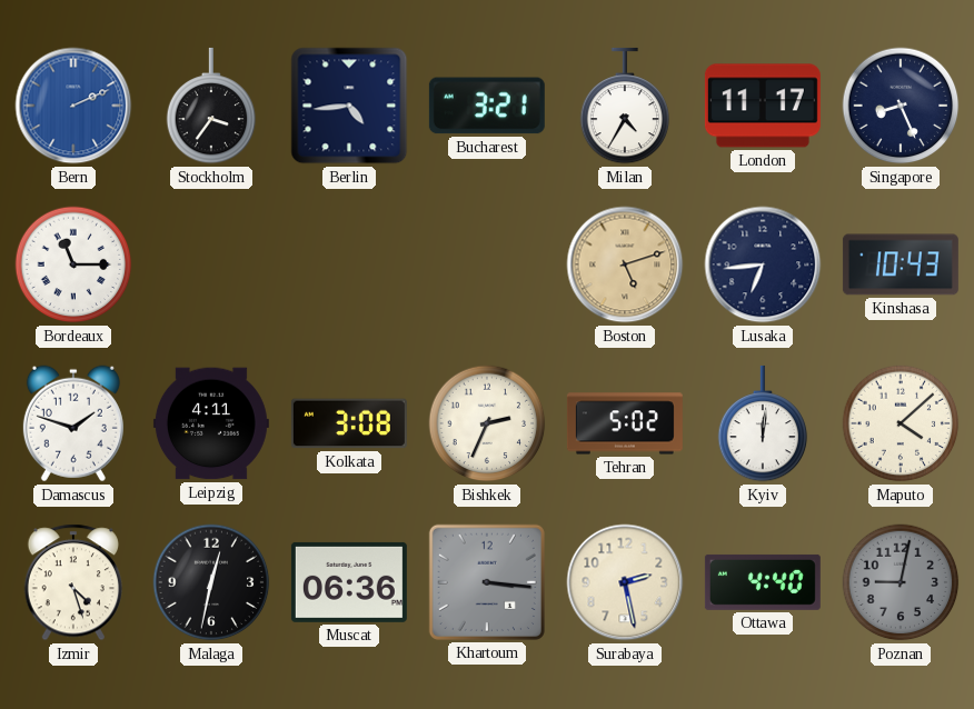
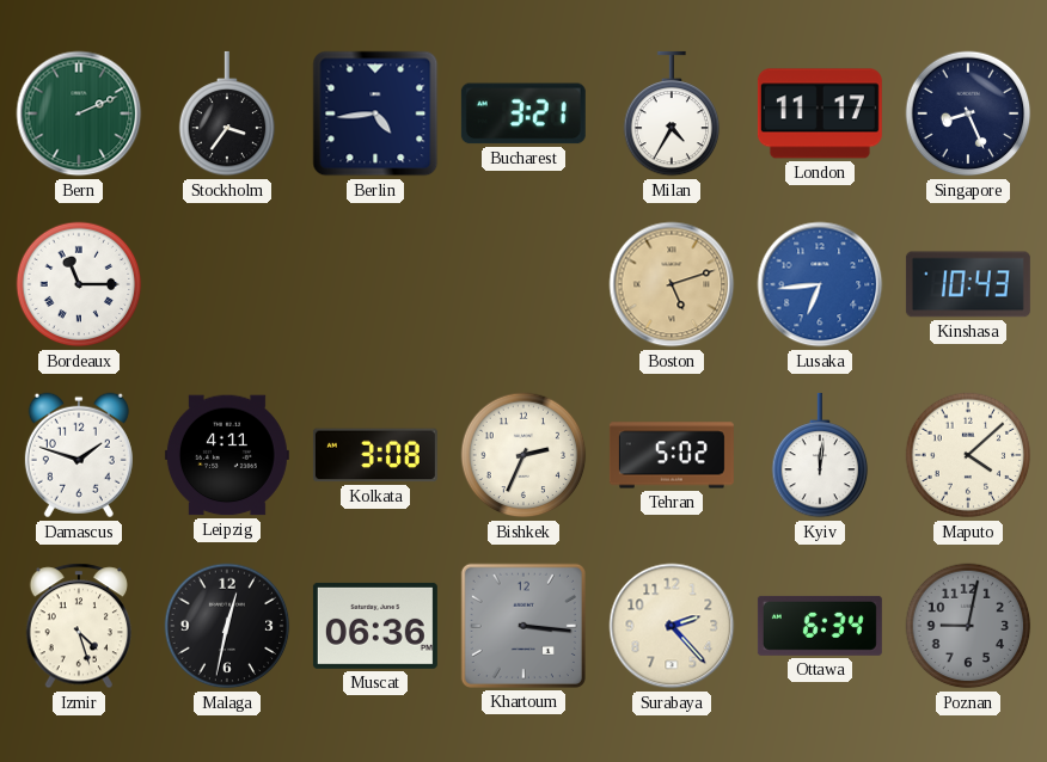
Bern dial: blue -> green
Lusaka dial: navy -> blue
Surabaya: 2:28 -> 2:23
Ottawa: 4:40 -> 6:34
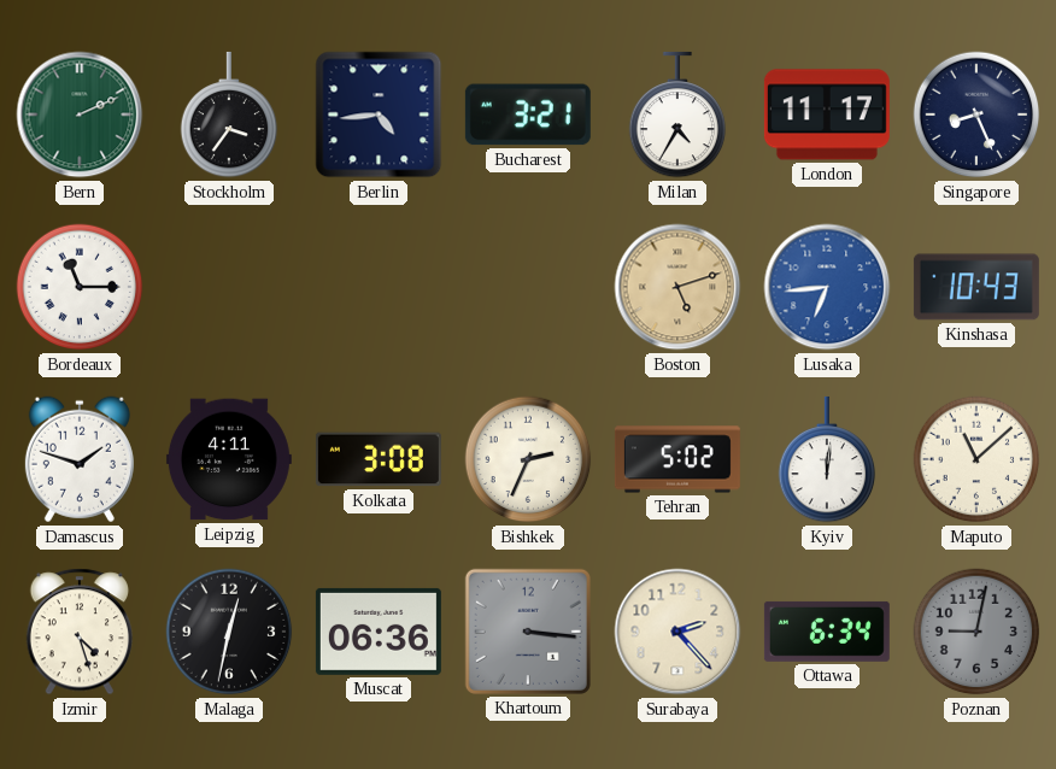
Maputo: 4:08 -> 11:08
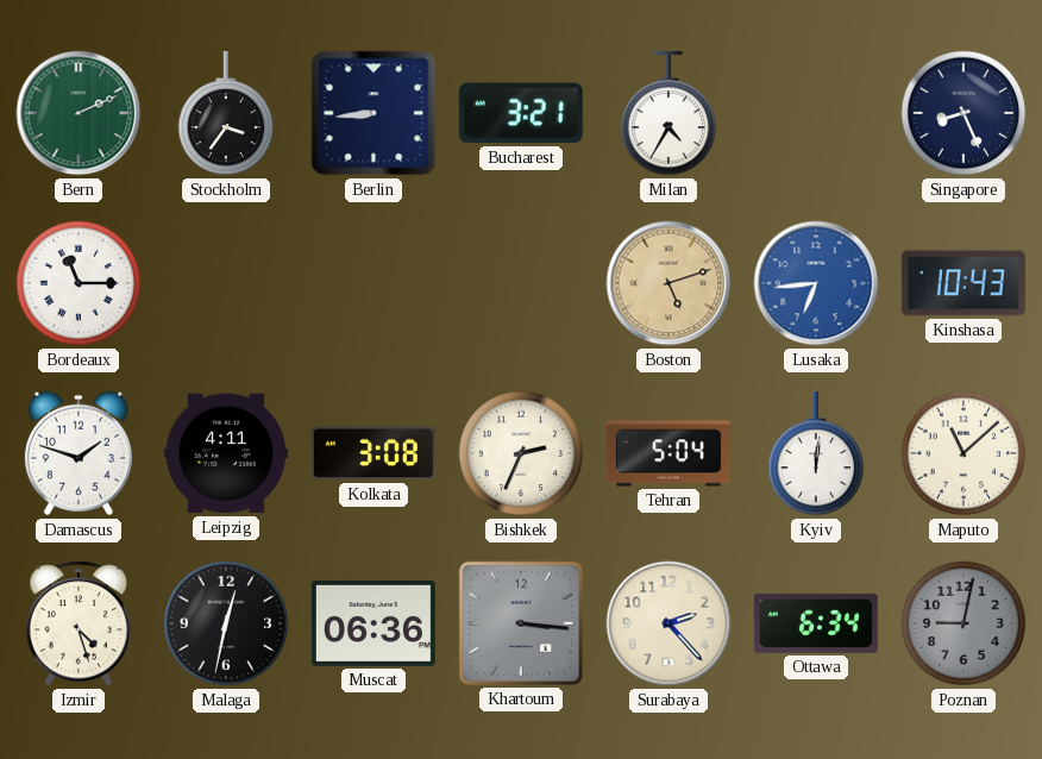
Berlin: 4:44 -> 8:44
London: 11:17 -> none
Tehran: 5:02 -> 5:04
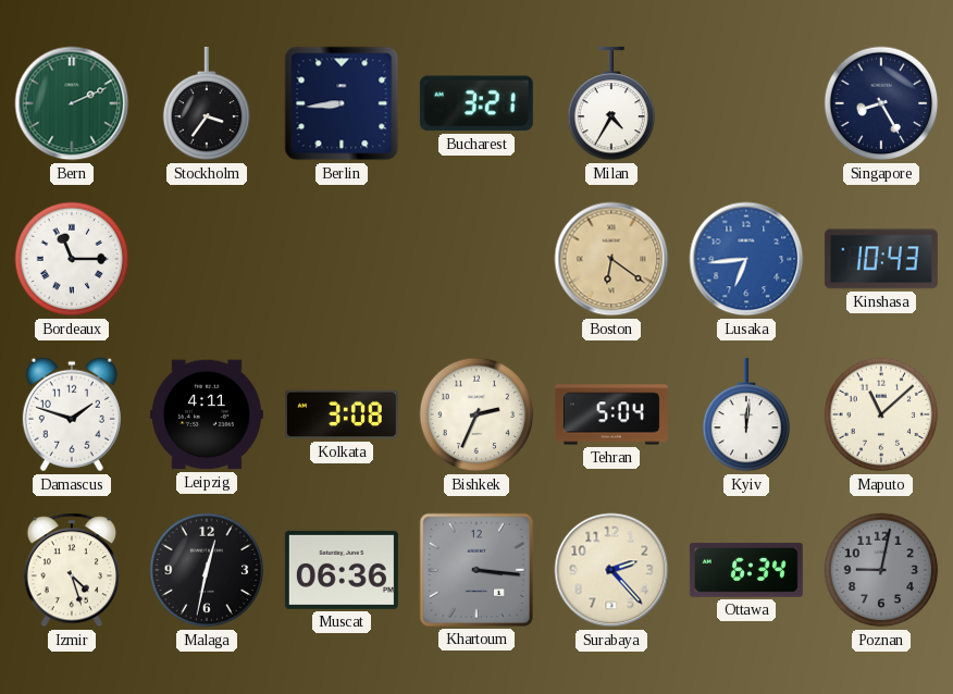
Singapore: 8:26 -> 8:25
Boston: 5:12 -> 6:21
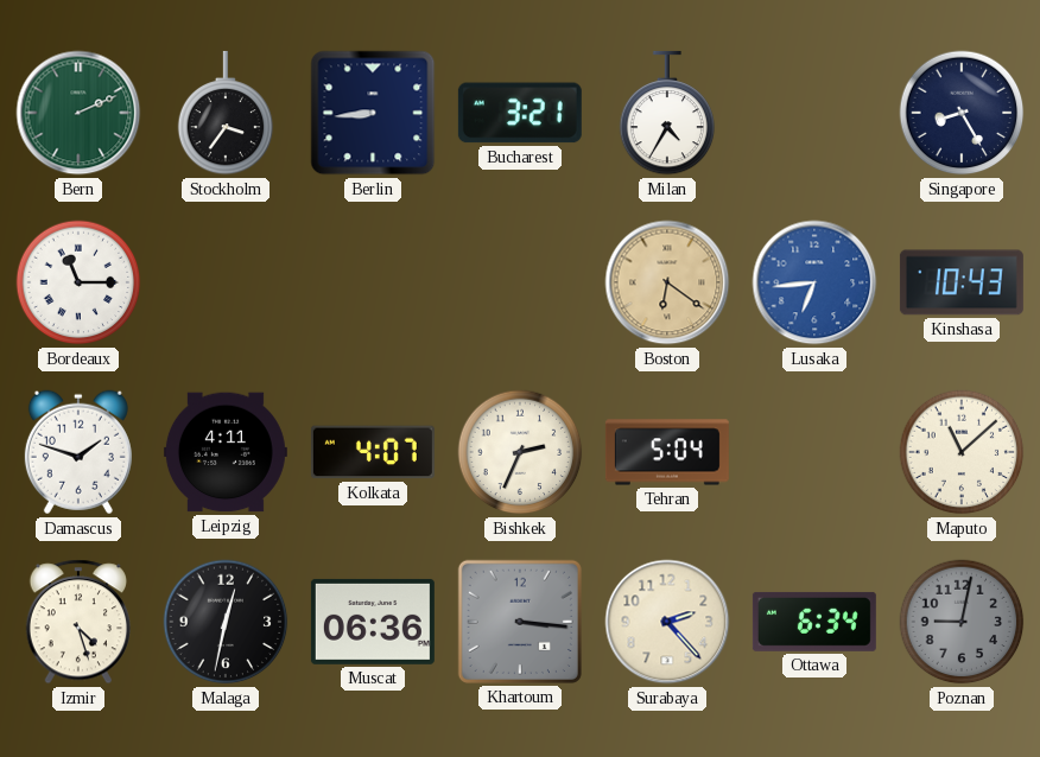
Kolkata: 3:08 -> 4:07
Kyiv: 12:01 -> none
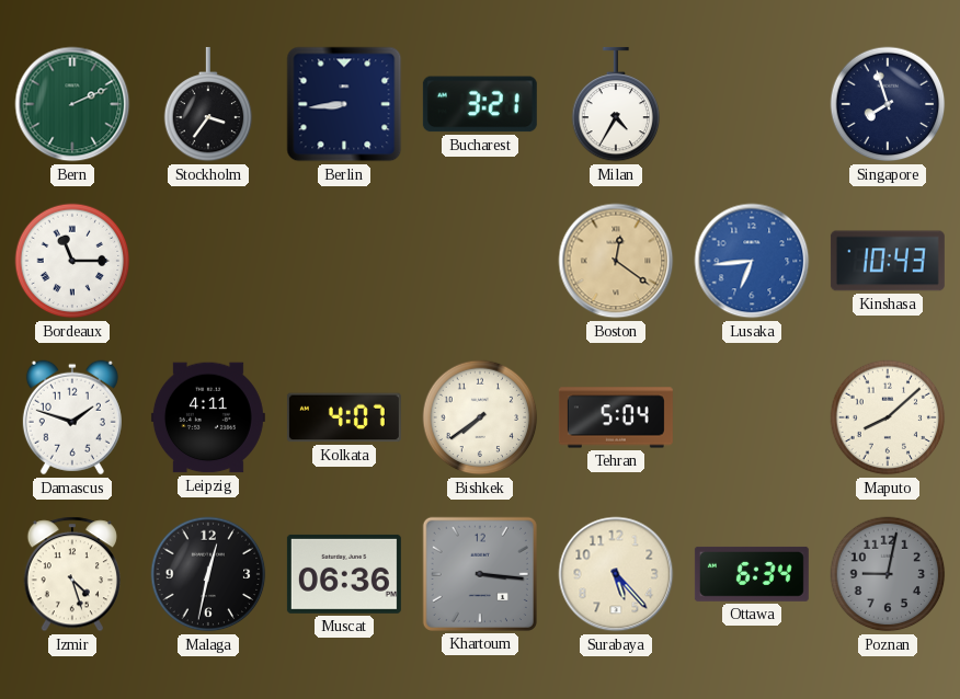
Singapore: 8:25 -> 7:57
Boston: 6:21 -> 12:21
Bishkek: 2:34 -> 7:39
Maputo: 11:08 -> 8:08
Surabaya: 2:23 -> 5:23
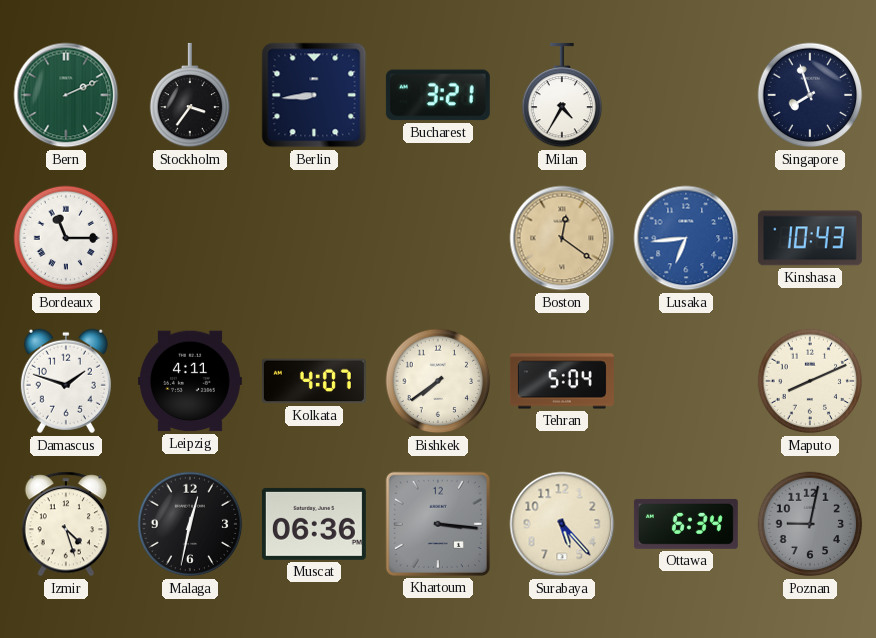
Maputo: 8:08 -> 8:11
